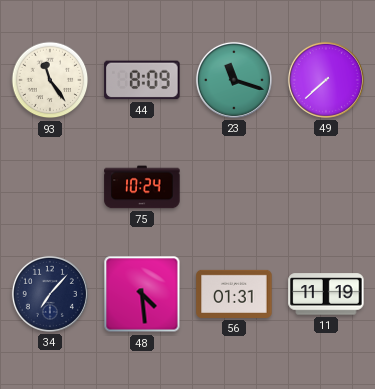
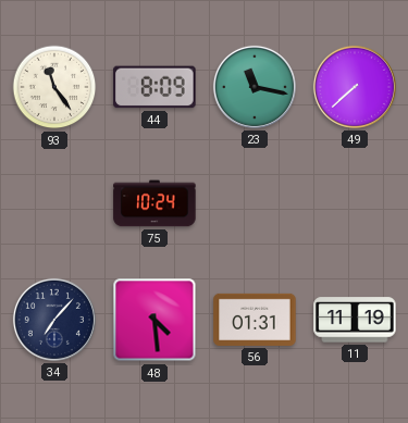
23: 11:18 -> 11:17
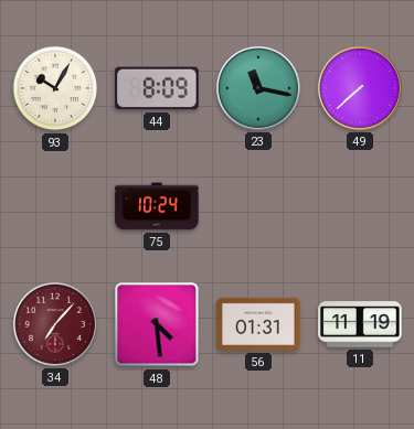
93: 11:24 -> 10:05
34 dial: navy -> burgundy
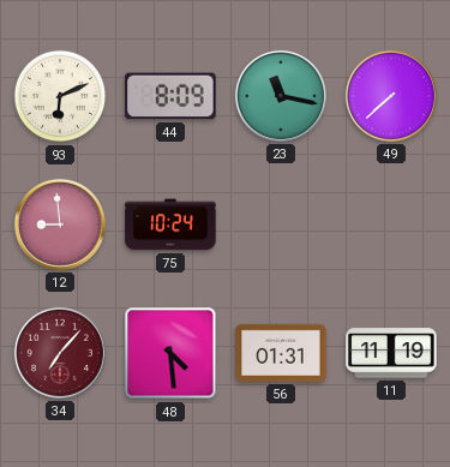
93: 10:05 -> 6:11
12: none -> 8:59
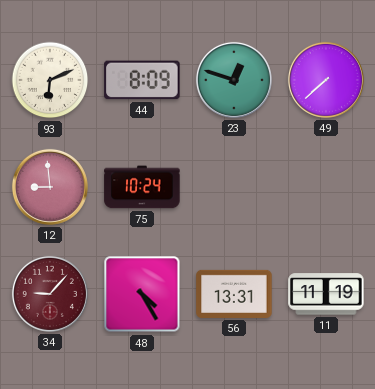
23: 11:17 -> 12:48
34: 7:07 -> 9:07
48: 4:29 -> 4:25
56: 01:31 -> 13:31
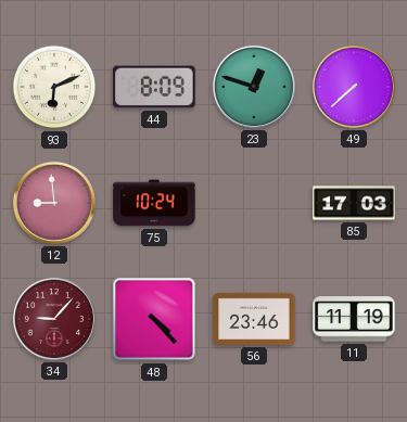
85: none -> 17:03
48: 4:25 -> 4:23
56: 13:31 -> 23:46
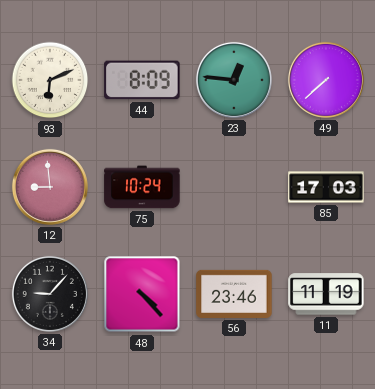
23: 12:48 -> 12:46
34 dial: burgundy -> black
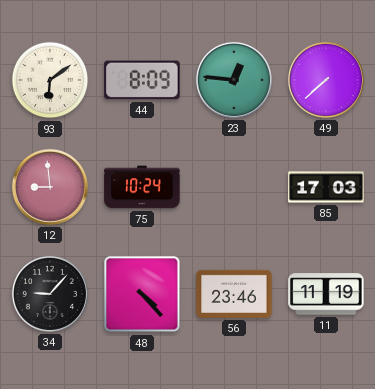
93: 6:11 -> 6:09
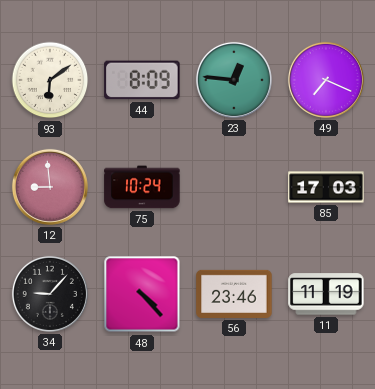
49: 7:38 -> 7:19
